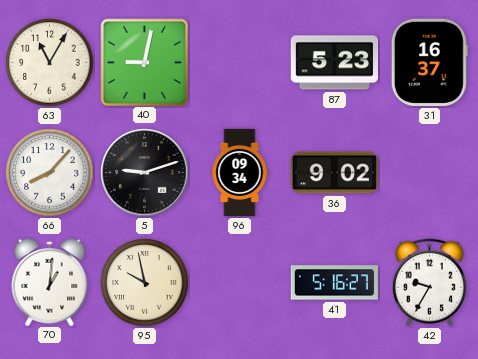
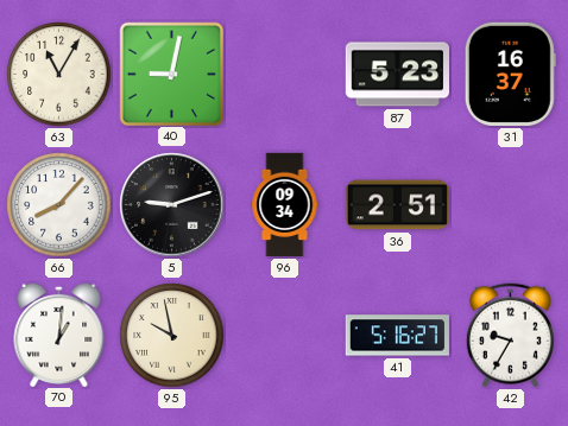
36: 9:02 -> 2:51
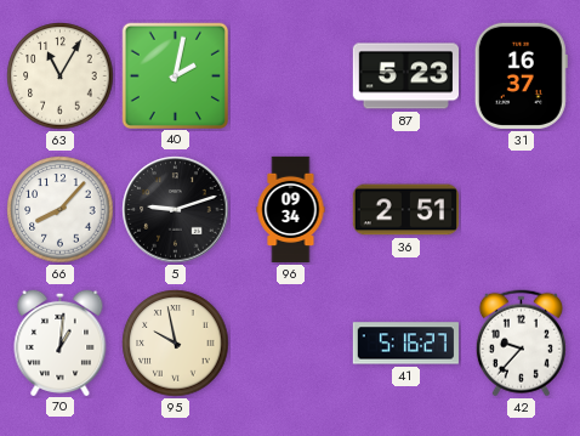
40: 9:02 -> 2:02
42: 9:35 -> 9:37
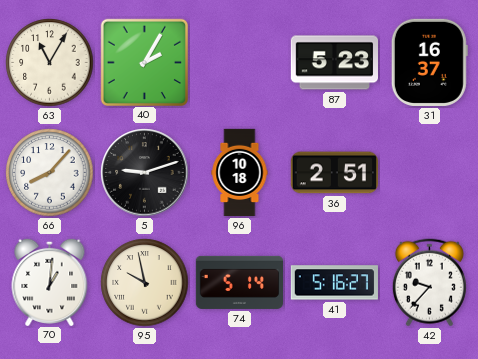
40: 2:02 -> 2:05
96: 09:34 -> 10:18
74: none -> 5:14
